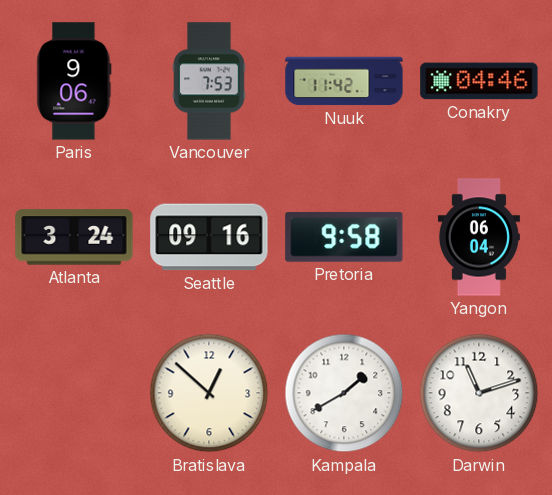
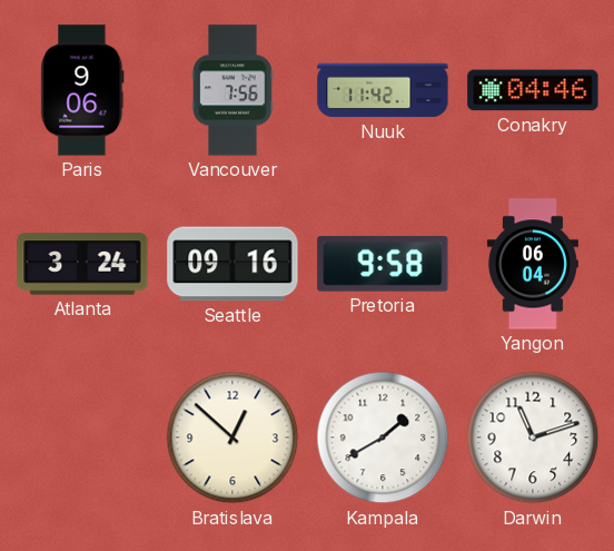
Vancouver: 7:53 -> 7:56
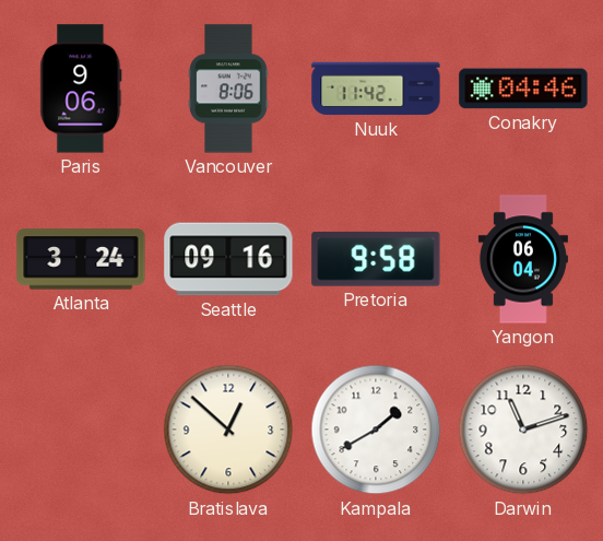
Vancouver: 7:56 -> 8:06
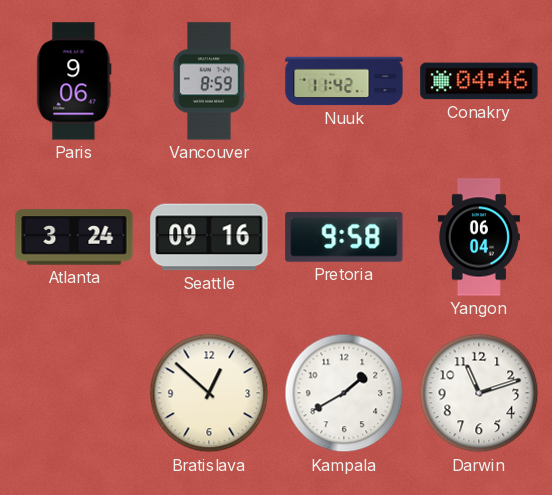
Vancouver: 8:06 -> 8:59
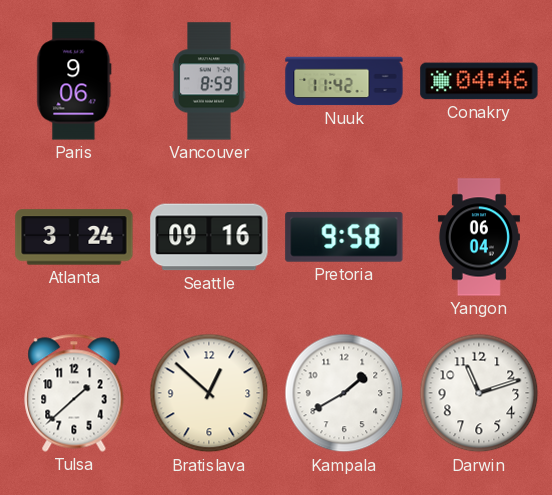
Tulsa: none -> 1:38
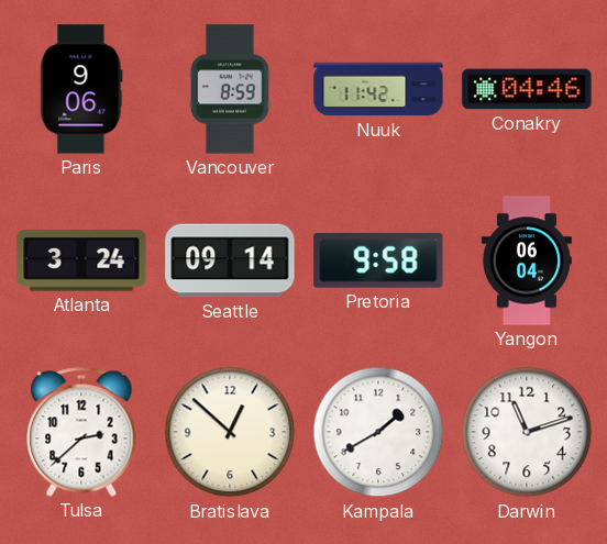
Seattle: 09:16 -> 09:14
Tulsa: 1:38 -> 2:38
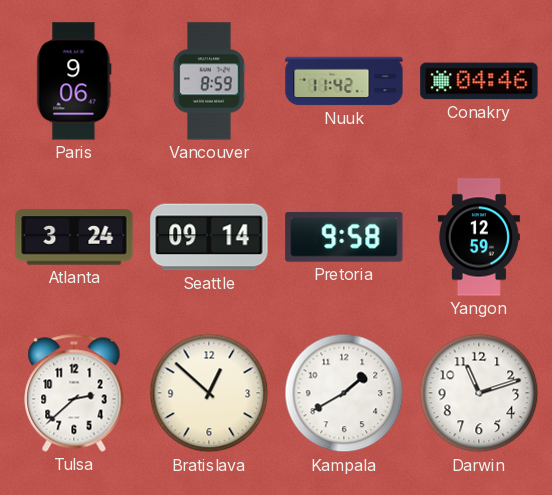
Yangon: 06:04 -> 12:59
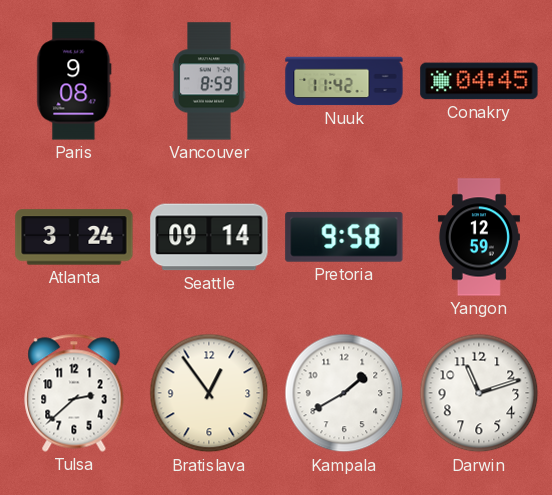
Paris: 9:06 -> 9:08
Conakry: 04:46 -> 04:45
Bratislava: 12:52 -> 12:54
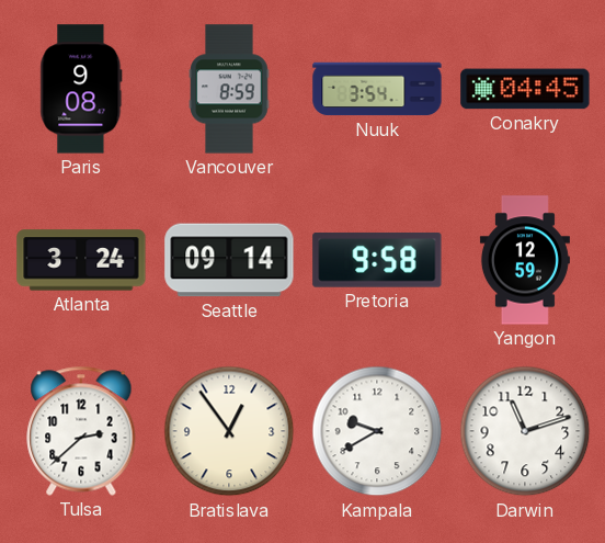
Nuuk: 11:42 -> 3:54
Kampala: 1:40 -> 9:40
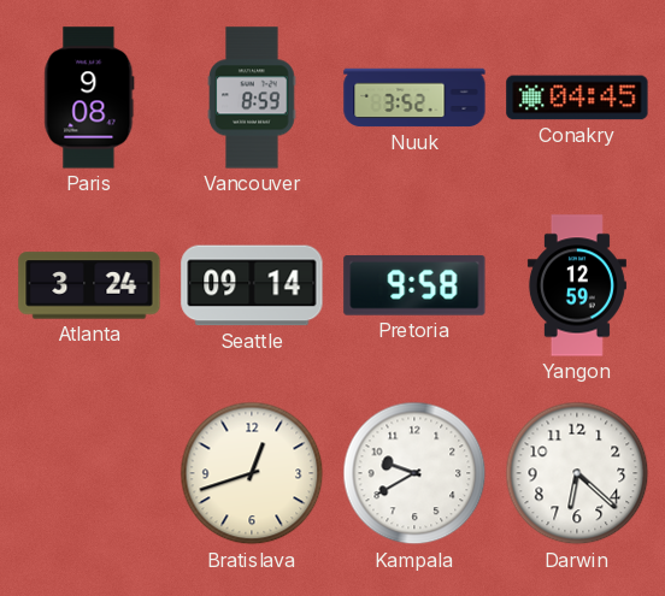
Nuuk: 3:54 -> 3:52
Tulsa: 2:38 -> none
Bratislava: 12:54 -> 12:42
Darwin: 11:12 -> 6:22
